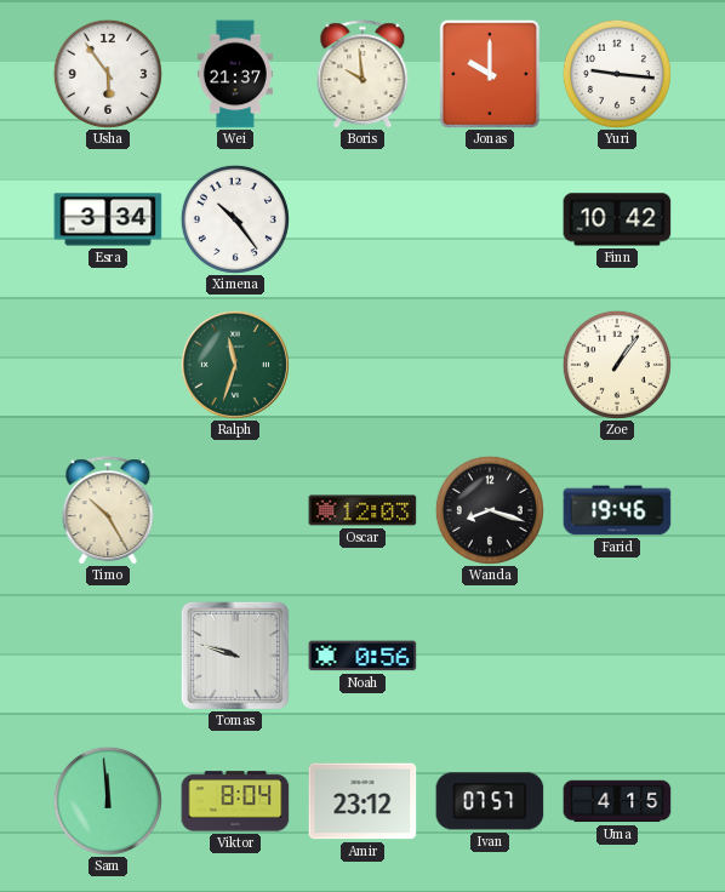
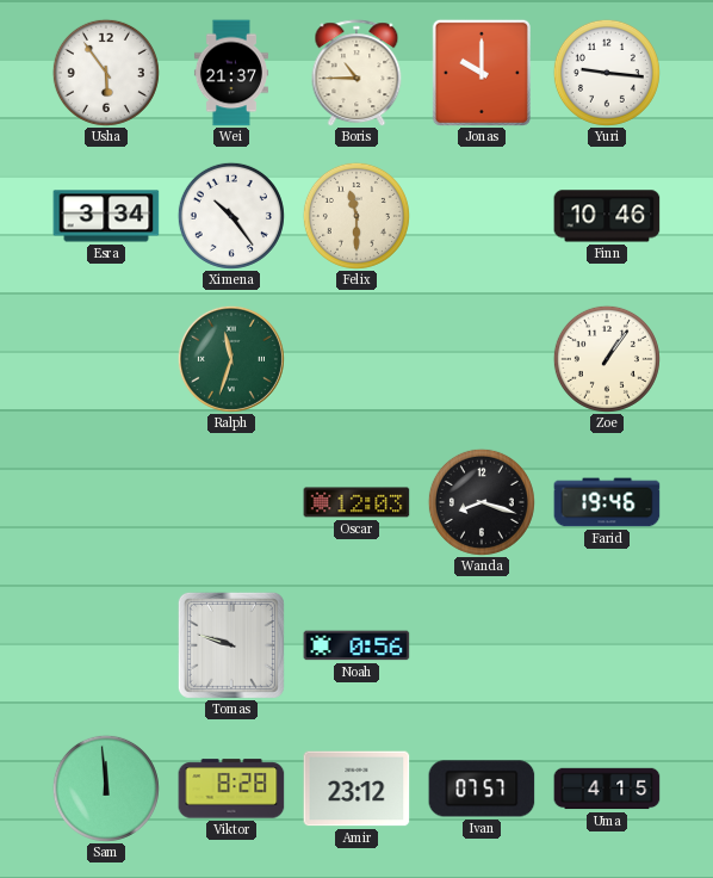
Boris: 9:59 -> 10:45
Felix: none -> 11:30
Finn: 10:42 -> 10:46
Timo: 10:25 -> none
Viktor: 8:04 -> 8:28
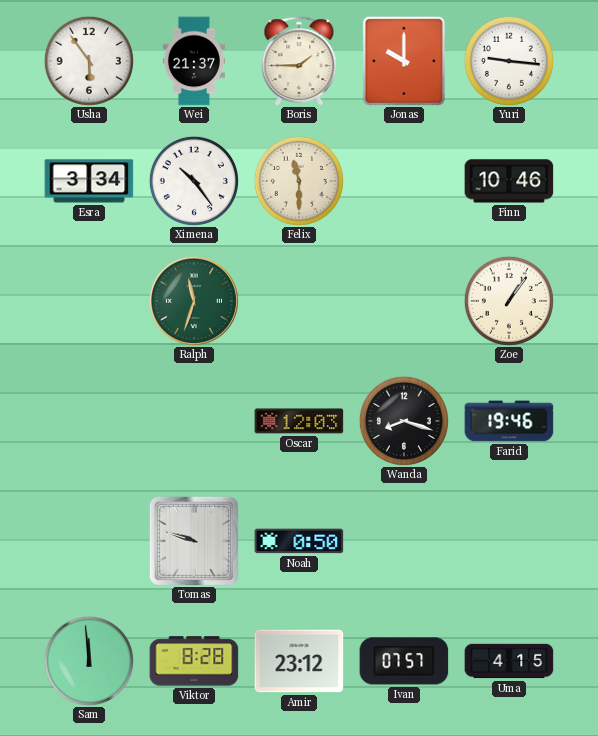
Boris: 10:45 -> 1:45
Noah: 0:56 -> 0:50
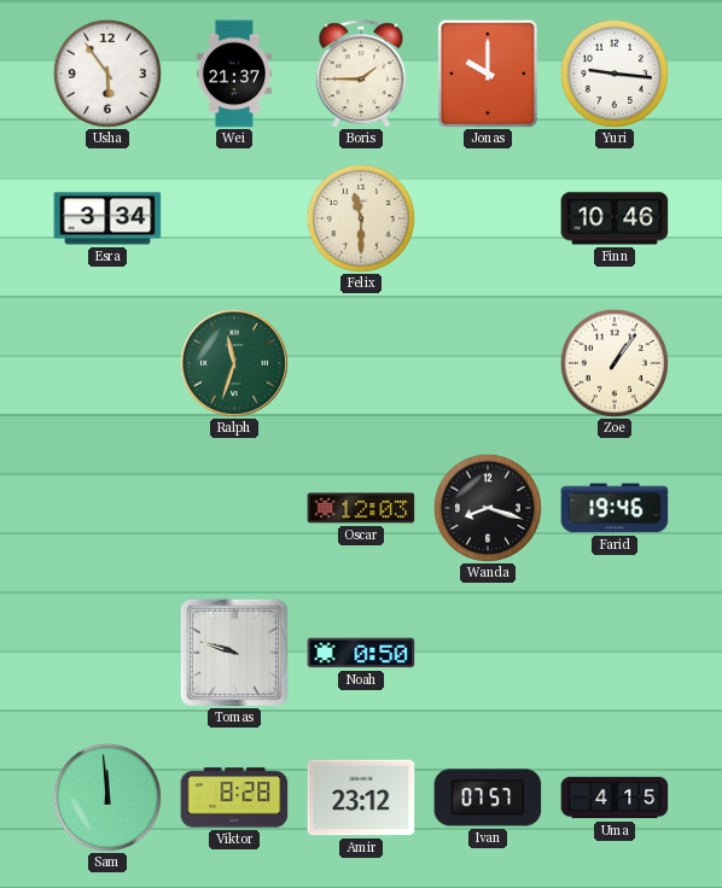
Ximena: 10:24 -> none
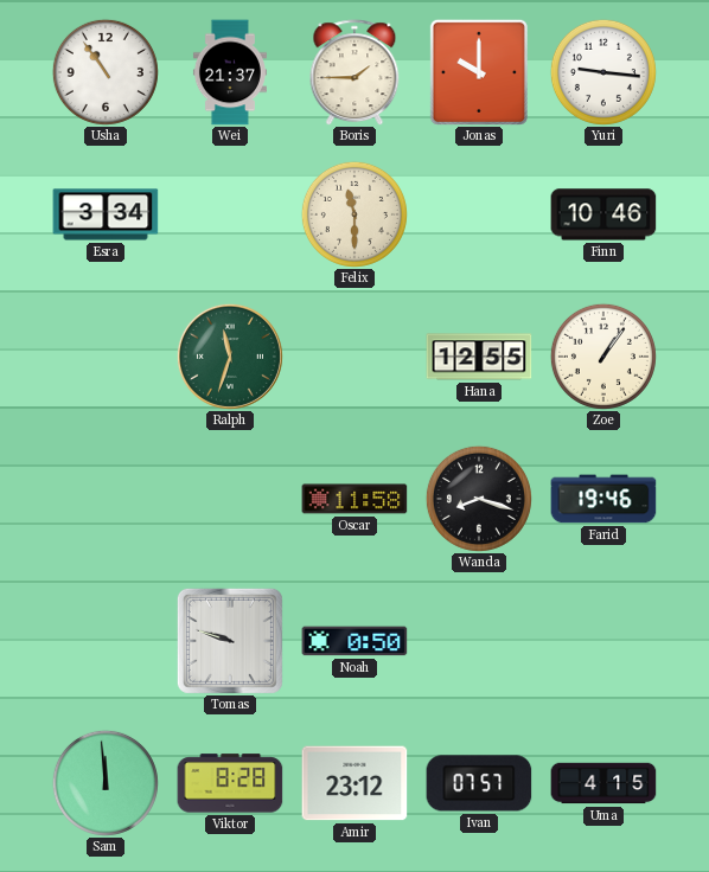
Usha: 5:54 -> 10:54
Hana: none -> 12:55
Oscar: 12:03 -> 11:58
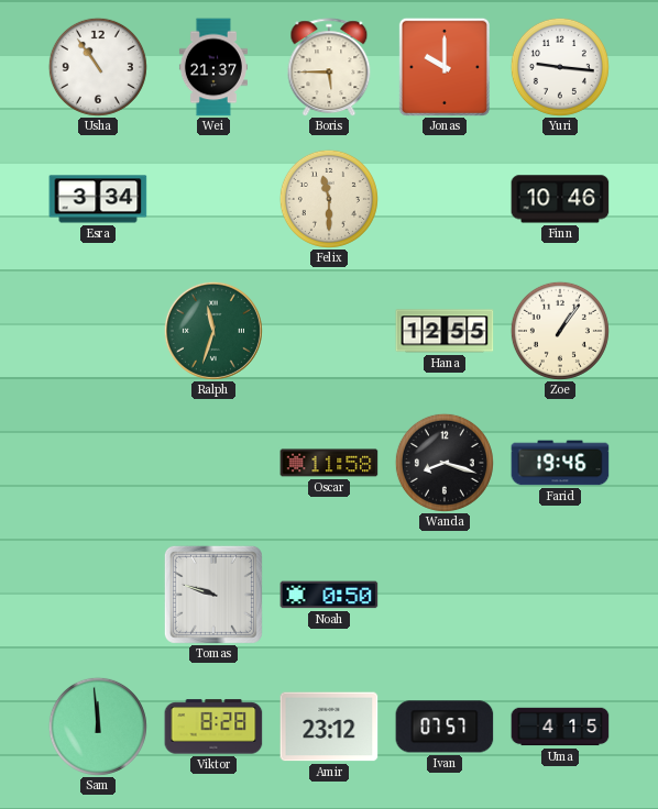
Boris: 1:45 -> 5:45
